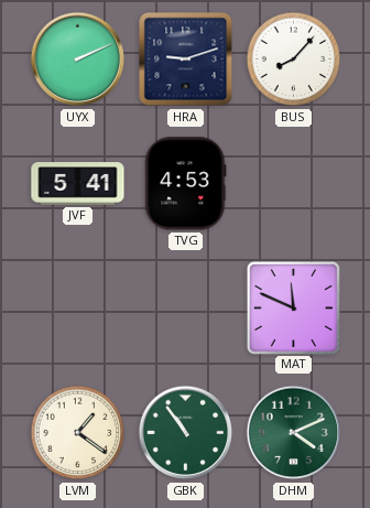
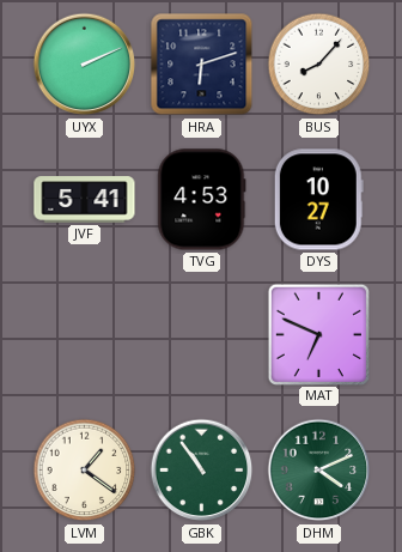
HRA: 9:12 -> 6:12
DYS: none -> 10:27
MAT: 11:49 -> 6:49
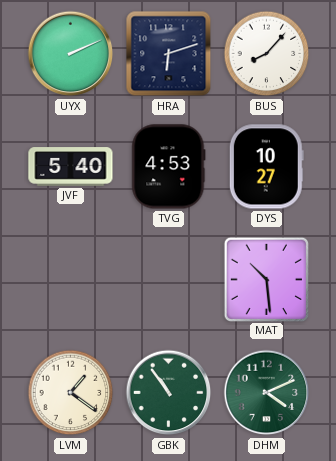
JVF: 5:41 -> 5:40
MAT: 6:49 -> 10:29
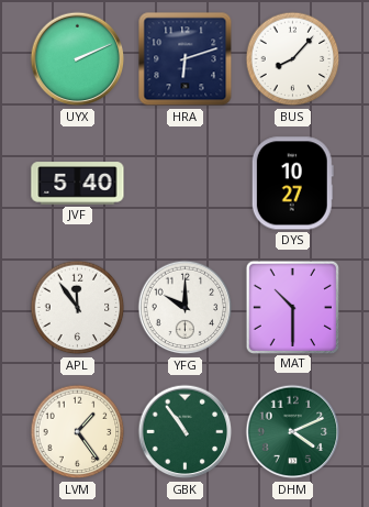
TVG: 4:53 -> none
APL: none -> 11:54
YFG: none -> 10:00
MAT: 10:29 -> 10:30
LVM: 1:21 -> 1:24
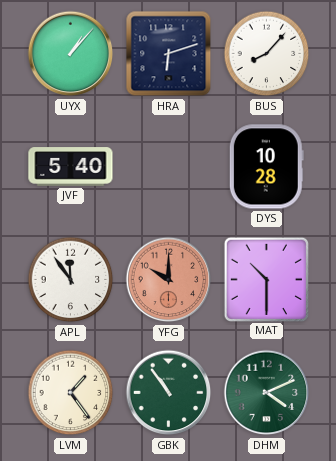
UYX: 2:11 -> 1:07
DYS: 10:27 -> 10:28
YFG dial: white -> salmon
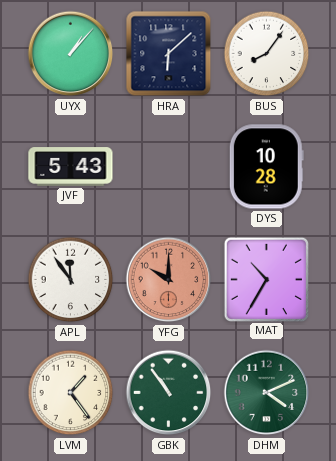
HRA: 6:12 -> 6:08
BUS: 8:07 -> 8:06
JVF: 5:40 -> 5:43
MAT: 10:30 -> 10:35
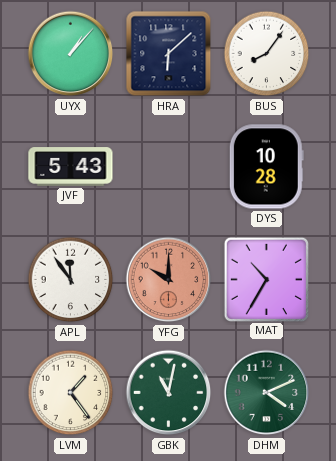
GBK: 10:54 -> 11:02
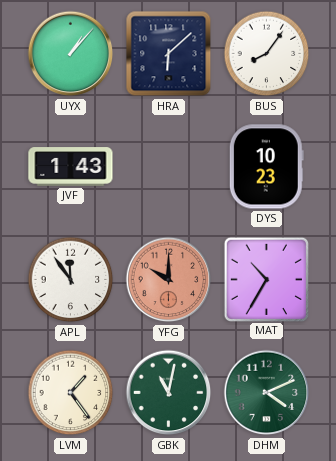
JVF: 5:43 -> 1:43
DYS: 10:28 -> 10:23
